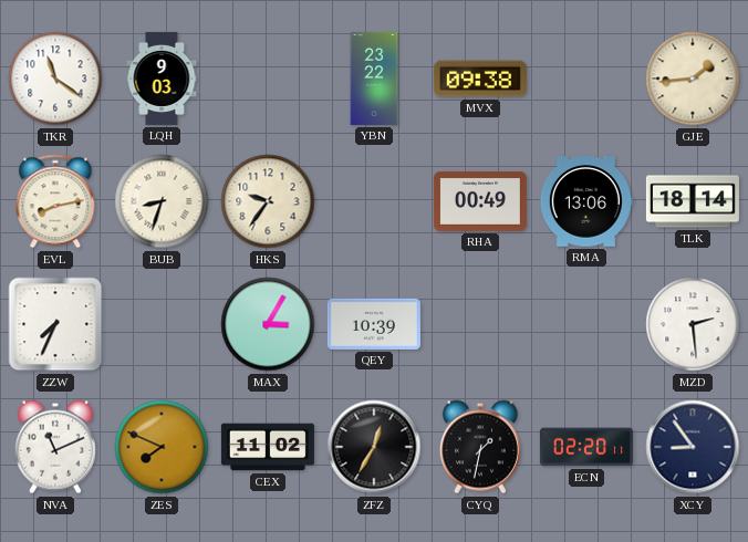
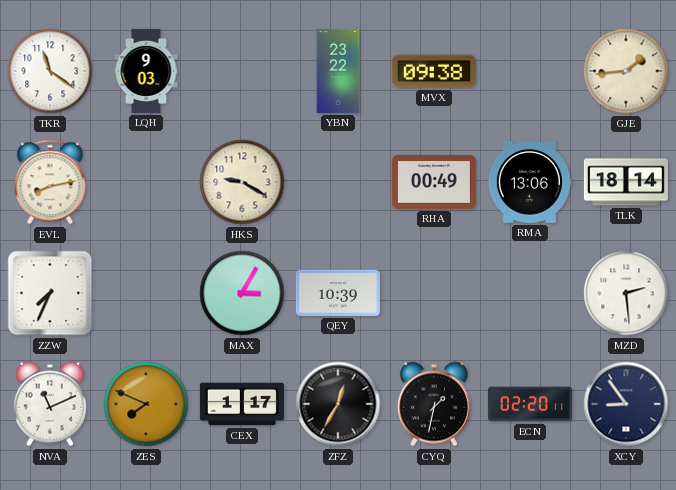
BUB: 8:33 -> none
HKS: 9:36 -> 9:20
CEX: 11:02 -> 1:17
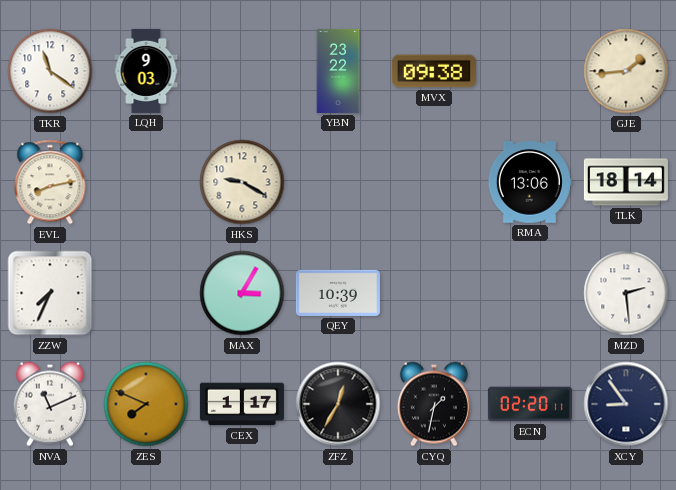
RHA: 00:49 -> none
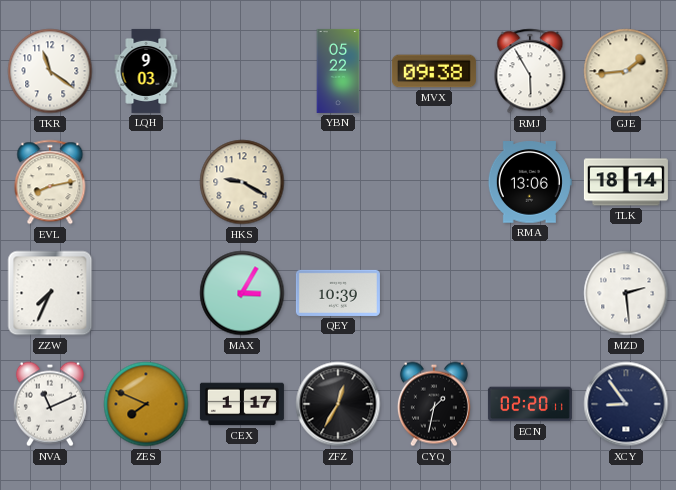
YBN: 23:22 -> 05:22
RMJ: none -> 5:55
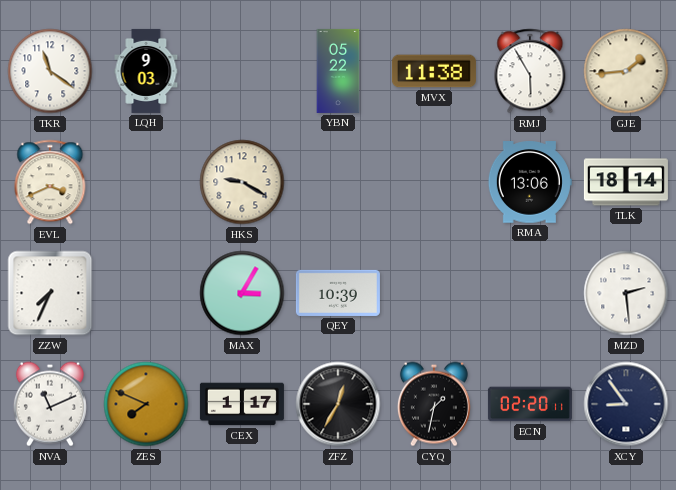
MVX: 09:38 -> 11:38
EVL: 8:13 -> 3:41
